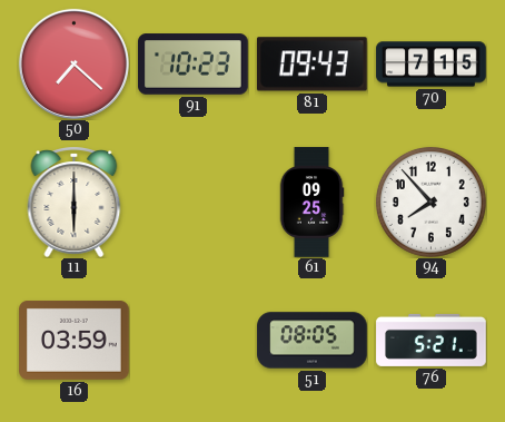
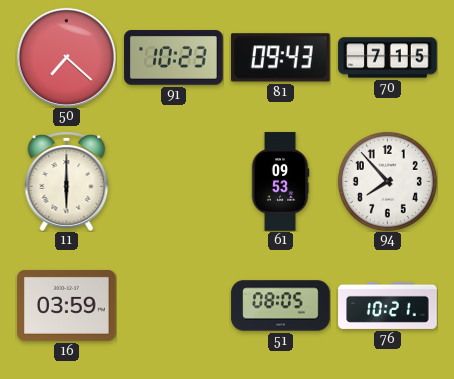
61: 09:25 -> 09:53
76: 5:21 -> 10:21
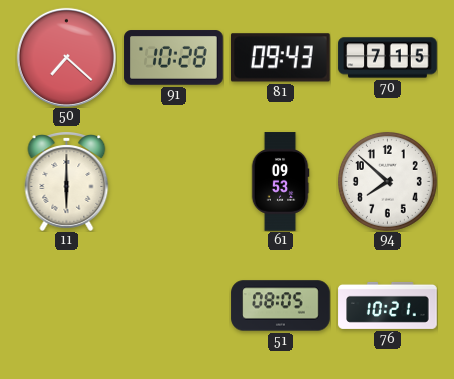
91: 10:23 -> 10:28
94: 7:53 -> 7:52
16: 03:59 -> none
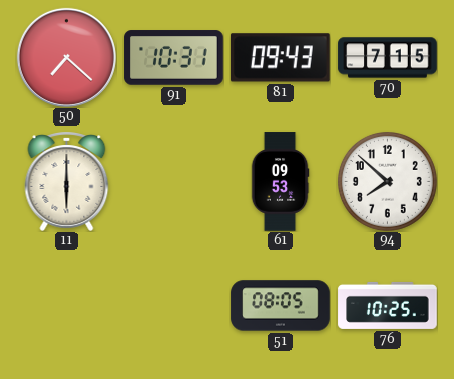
91: 10:28 -> 10:31
76: 10:21 -> 10:25
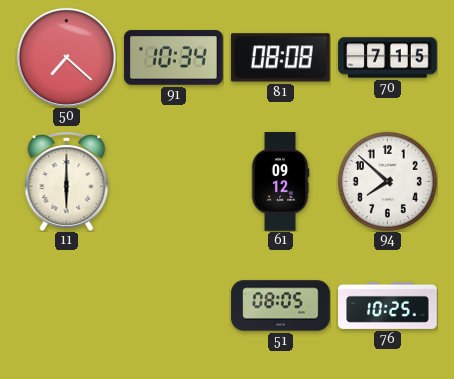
91: 10:31 -> 10:34
81: 09:43 -> 08:08
61: 09:53 -> 09:12
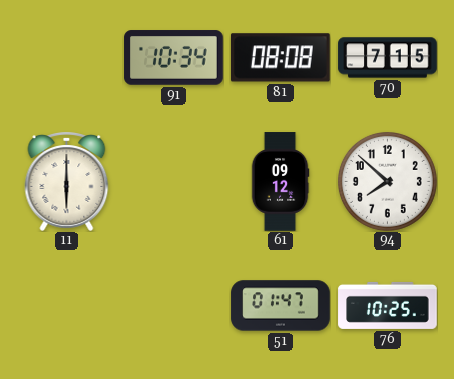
50: 7:22 -> none
51: 08:05 -> 01:47
